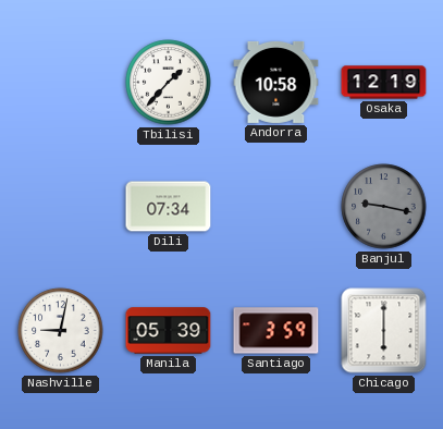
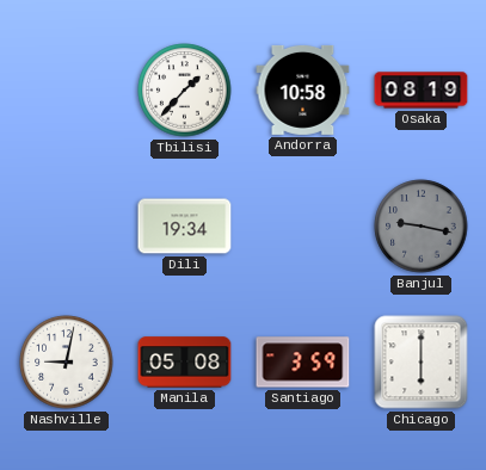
Osaka: 12:19 -> 08:19
Dili: 07:34 -> 19:34
Manila: 05:39 -> 05:08
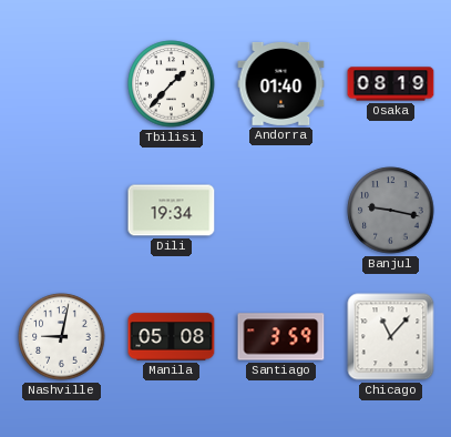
Andorra: 10:58 -> 01:40
Chicago: 6:00 -> 11:07
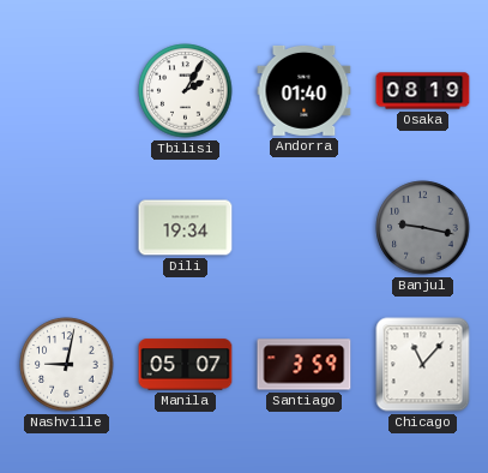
Tbilisi: 1:37 -> 2:05
Manila: 05:08 -> 05:07
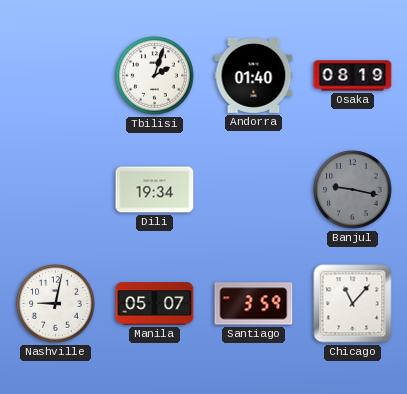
Tbilisi: 2:05 -> 2:03
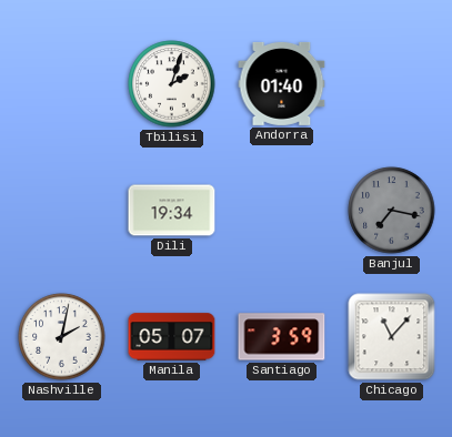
Osaka: 08:19 -> none
Banjul: 9:17 -> 7:17
Nashville: 9:02 -> 2:02
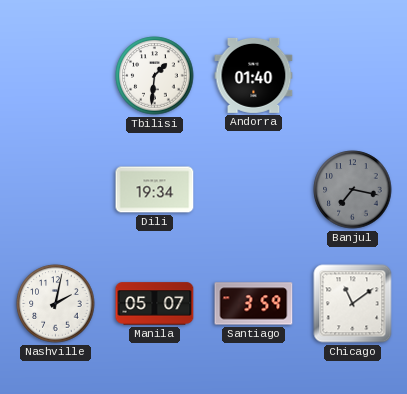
Tbilisi: 2:03 -> 1:31
Chicago: 11:07 -> 11:09
